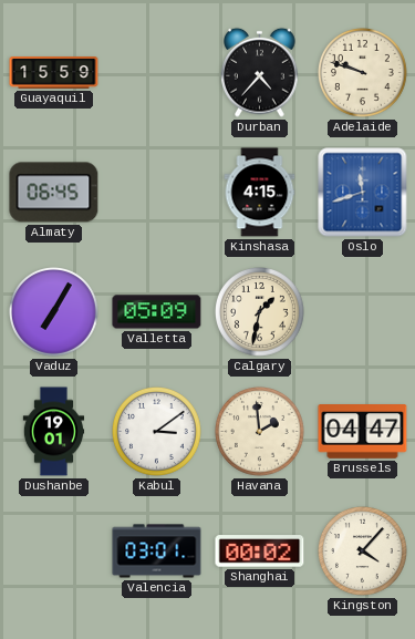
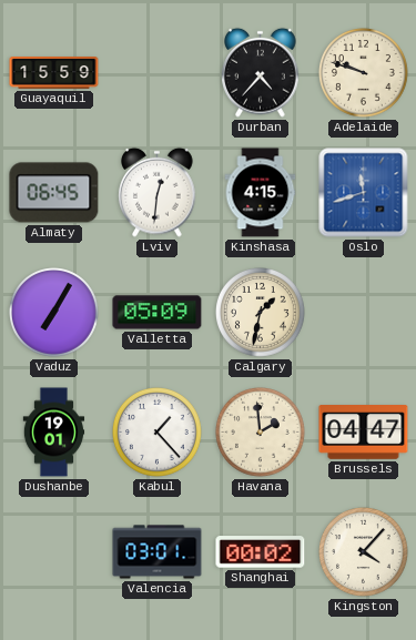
Lviv: none -> 12:31
Kabul: 3:09 -> 1:23
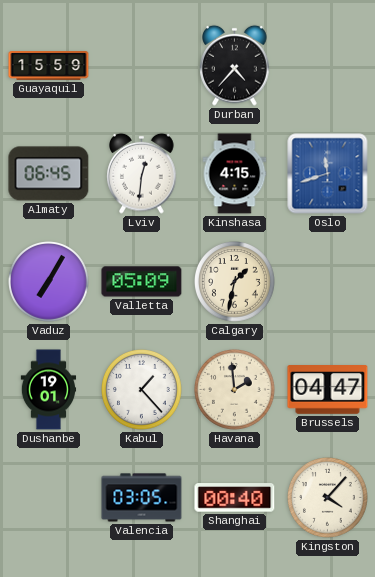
Adelaide: 9:48 -> none
Valencia: 03:01 -> 03:05
Shanghai: 00:02 -> 00:40
